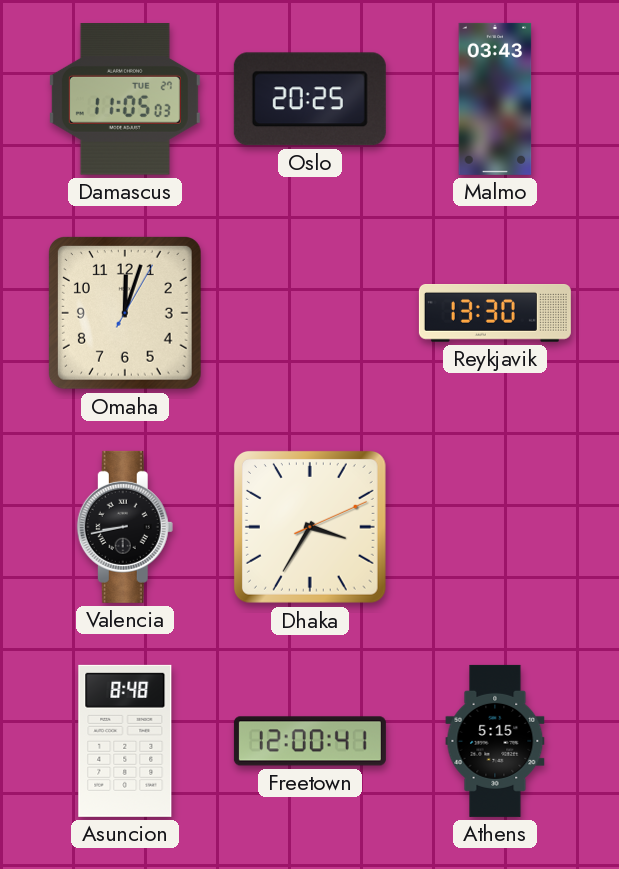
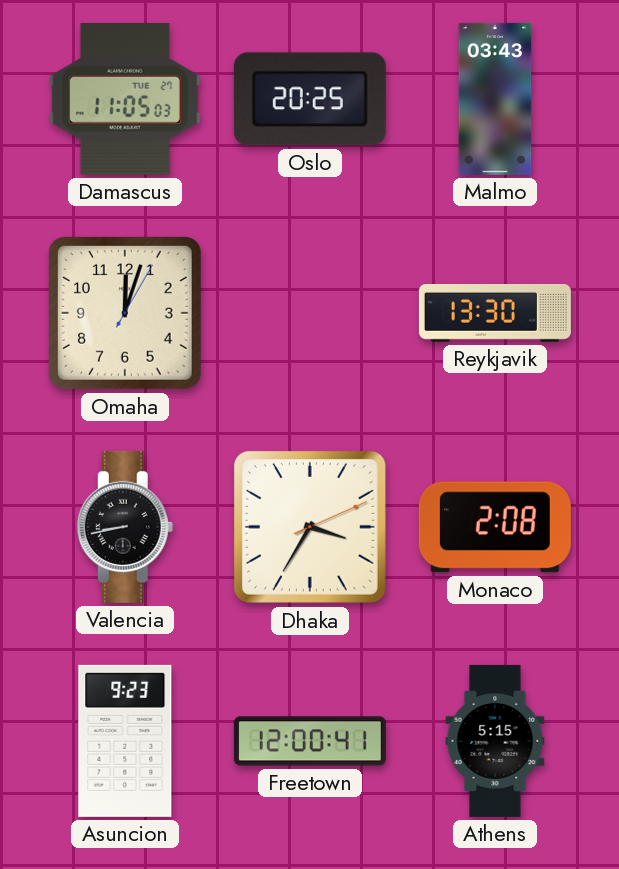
Monaco: none -> 2:08
Asuncion: 8:48 -> 9:23
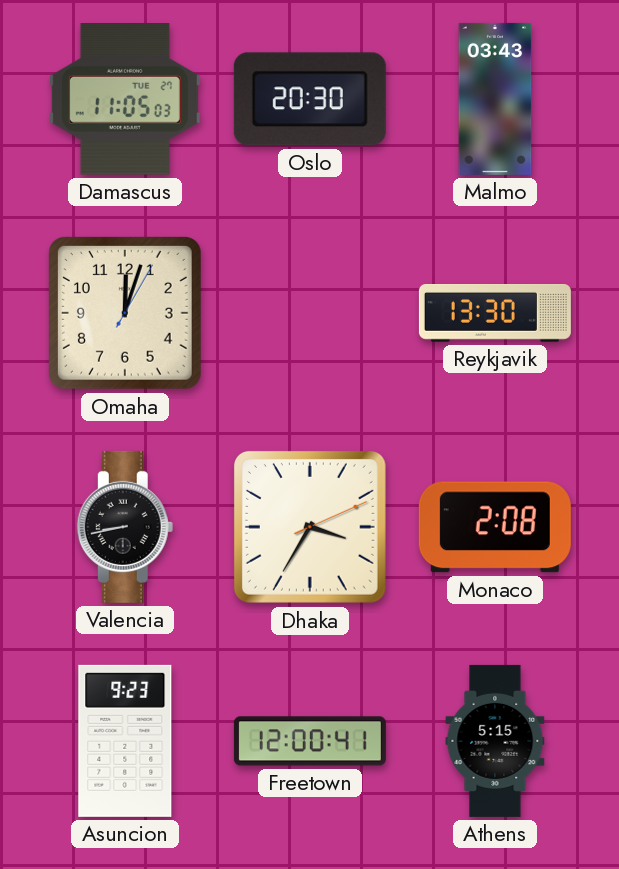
Oslo: 20:25 -> 20:30
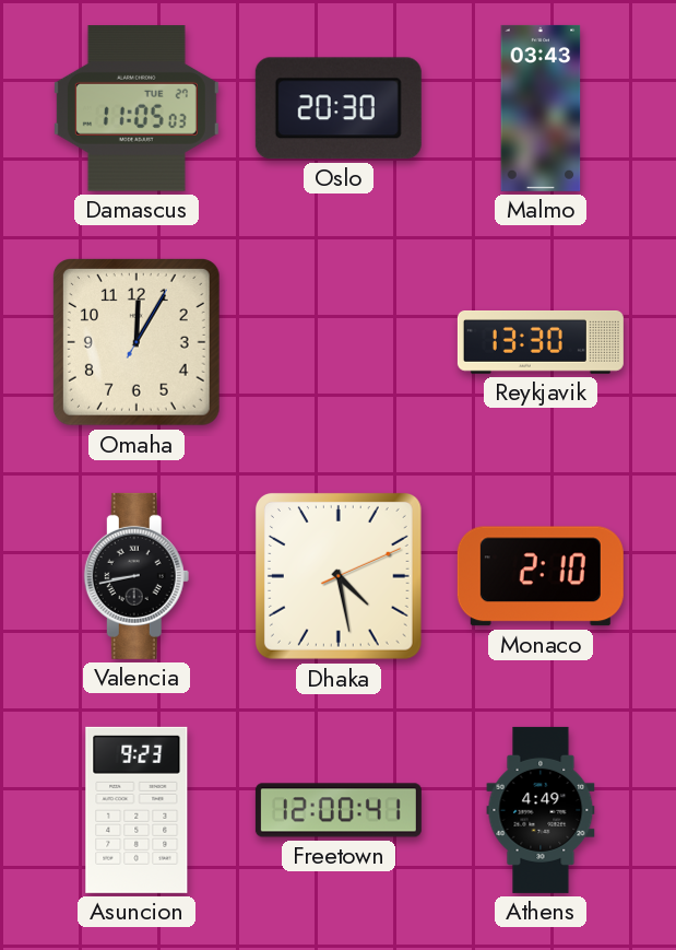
Omaha: 12:03 -> 12:05
Dhaka: 3:35 -> 4:28
Monaco: 2:08 -> 2:10
Athens: 5:15 -> 4:49
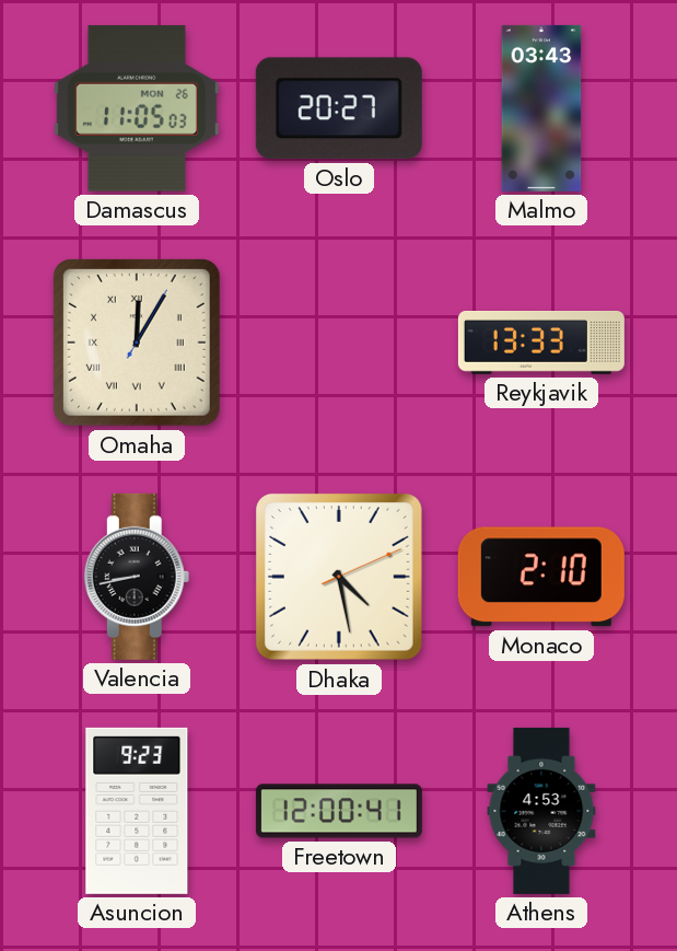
Damascus date: TUE 27 -> MON 26
Oslo: 20:30 -> 20:27
Omaha numerals: Arabic -> Roman
Reykjavik: 13:30 -> 13:33
Athens: 4:49 -> 4:53
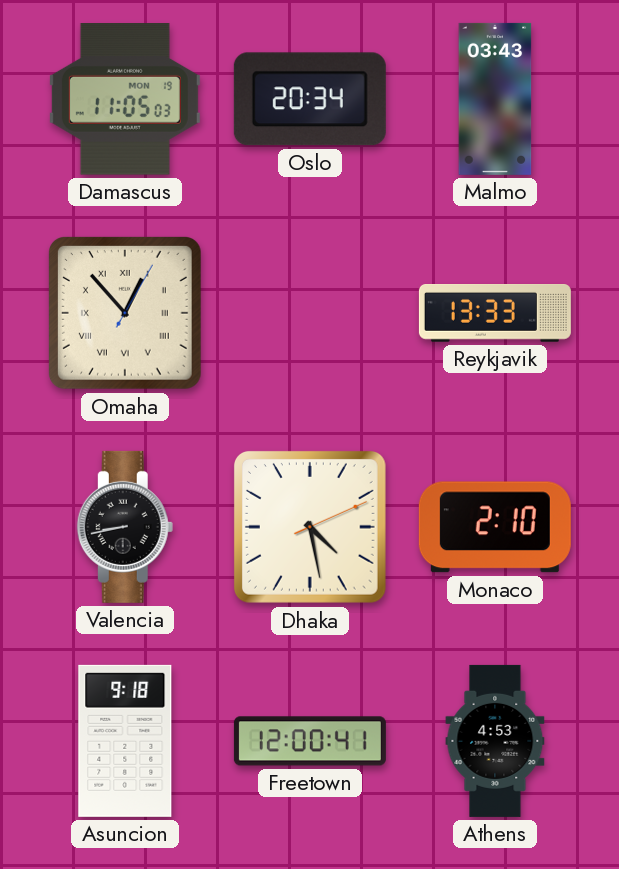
Damascus date: MON 26 -> MON 19
Oslo: 20:27 -> 20:34
Omaha: 12:05 -> 12:53
Asuncion: 9:23 -> 9:18
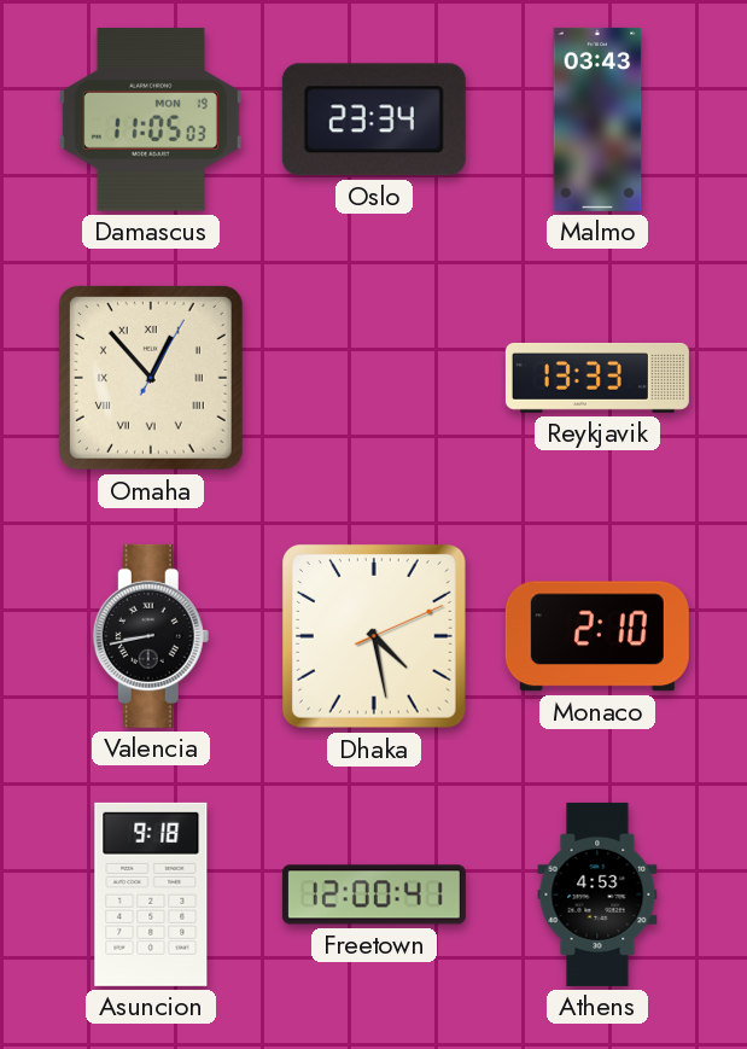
Oslo: 20:34 -> 23:34
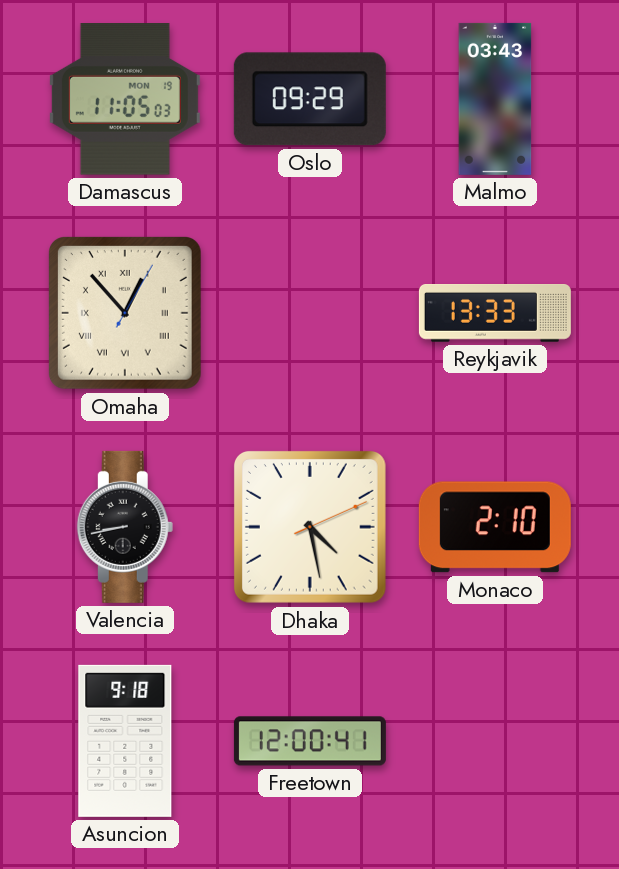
Oslo: 23:34 -> 09:29
Athens: 4:53 -> none
